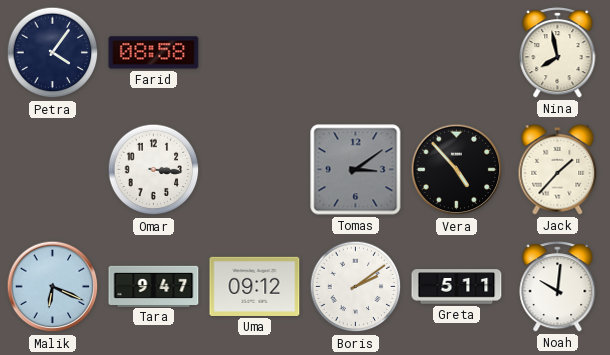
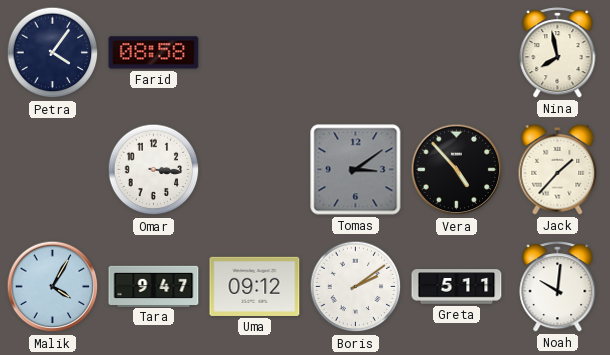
Malik: 6:19 -> 4:05
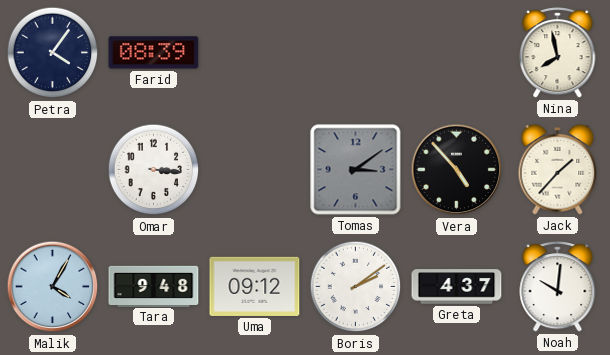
Farid: 08:58 -> 08:39
Tara: 9:47 -> 9:48
Greta: 5:11 -> 4:37
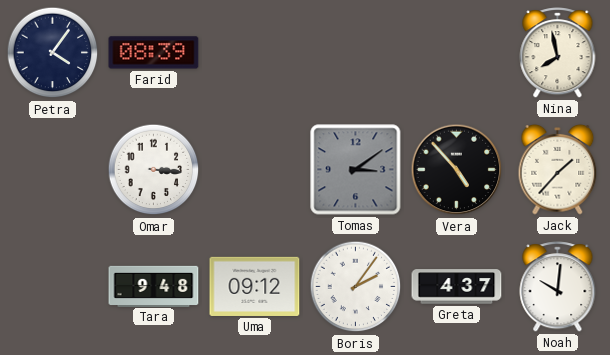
Malik: 4:05 -> none
Boris: 2:09 -> 2:06
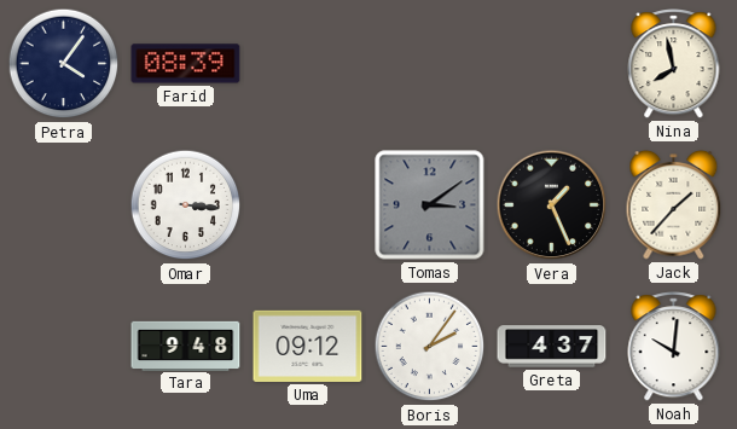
Vera: 4:53 -> 1:26
